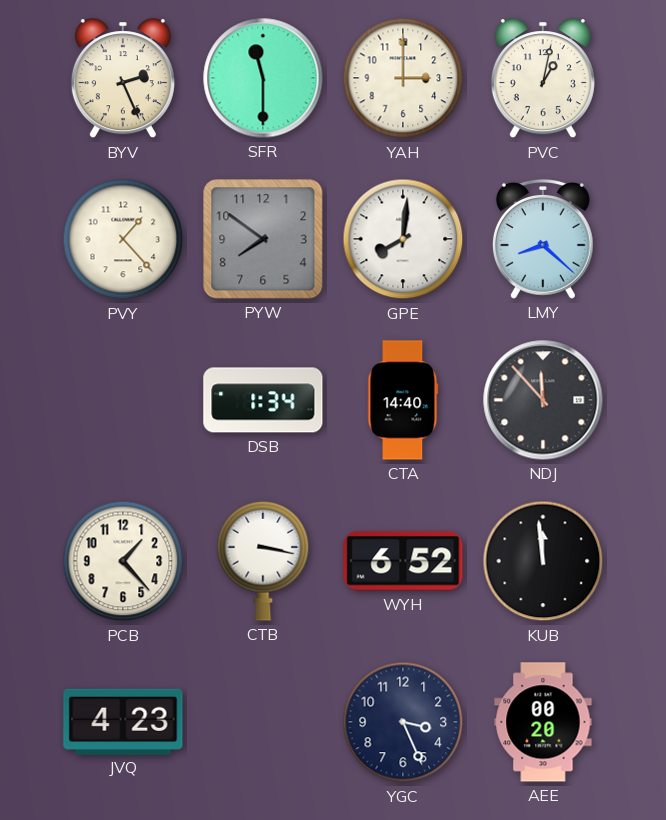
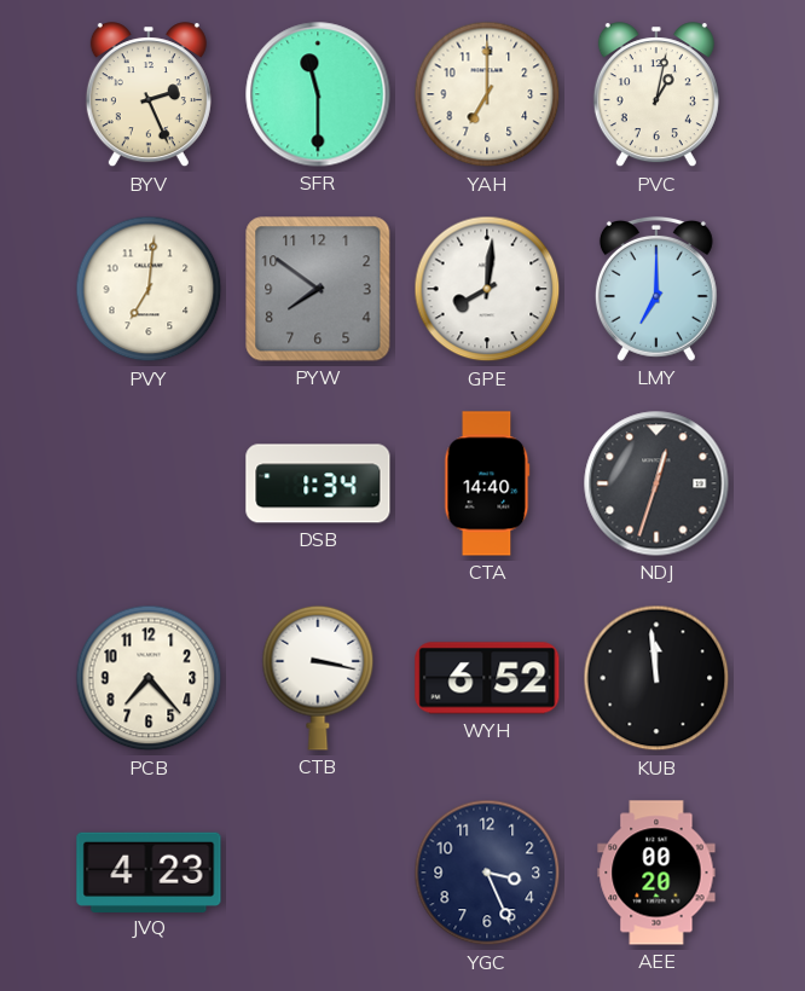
YAH: 3:00 -> 7:00
PVY: 1:23 -> 7:01
LMY: 8:22 -> 7:00
NDJ: 11:53 -> 12:33
PCB: 1:23 -> 7:23
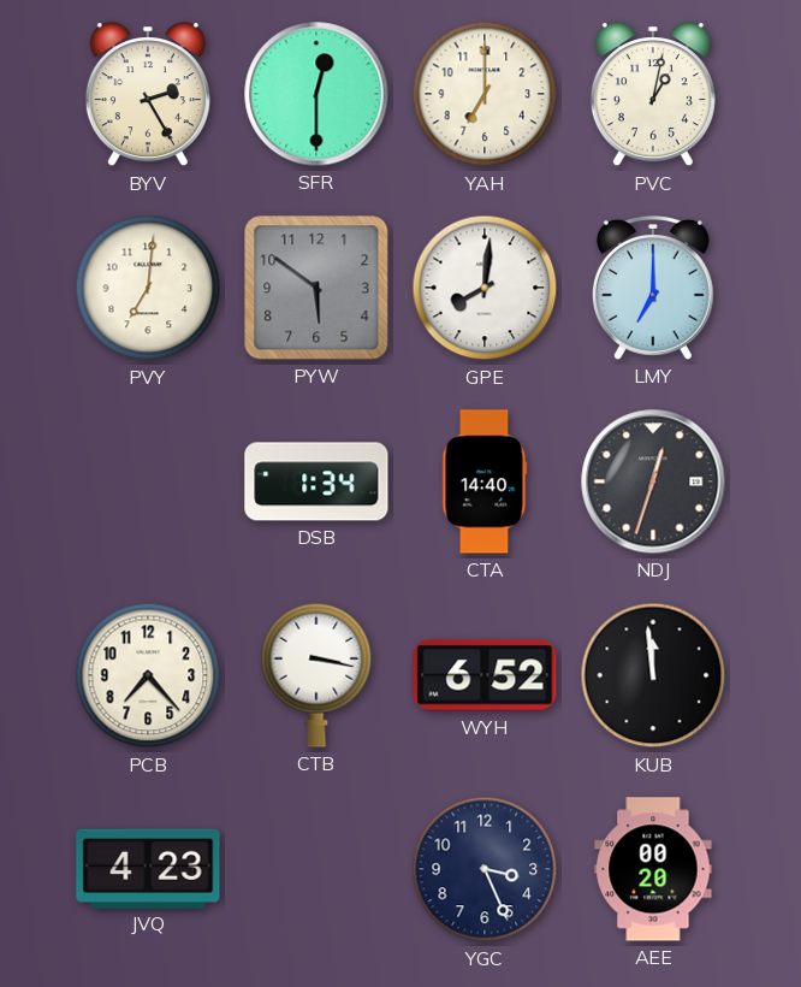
BYV: 2:26 -> 2:25
SFR: 11:30 -> 12:30
PYW: 7:51 -> 5:51
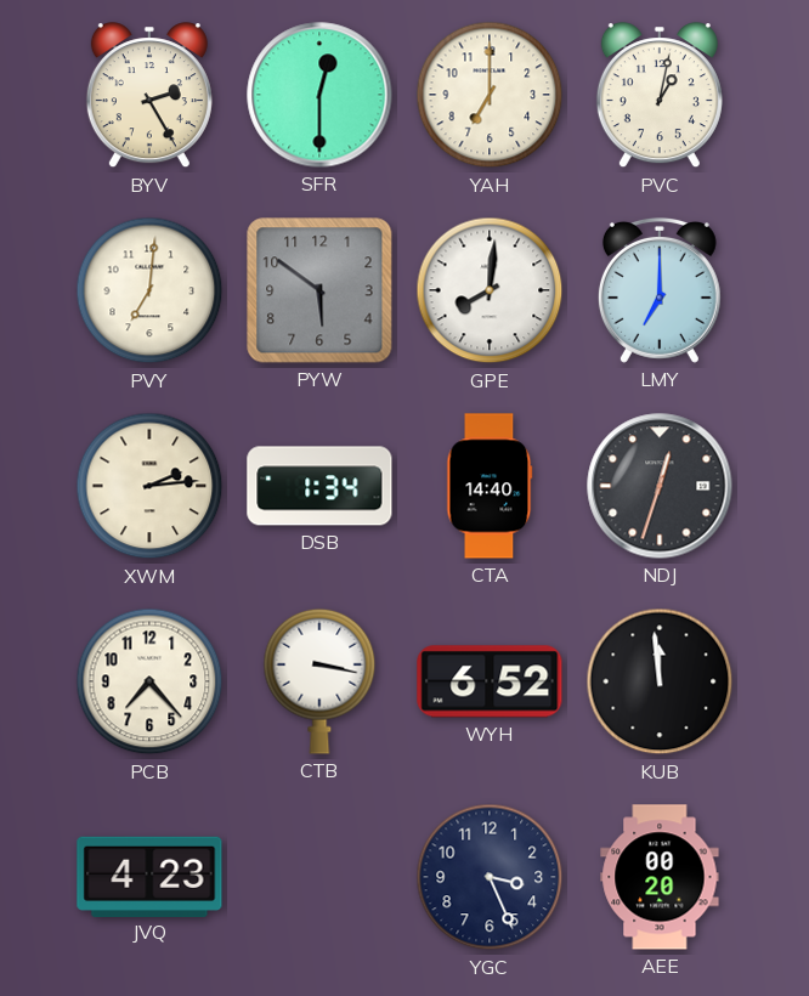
XWM: none -> 2:14
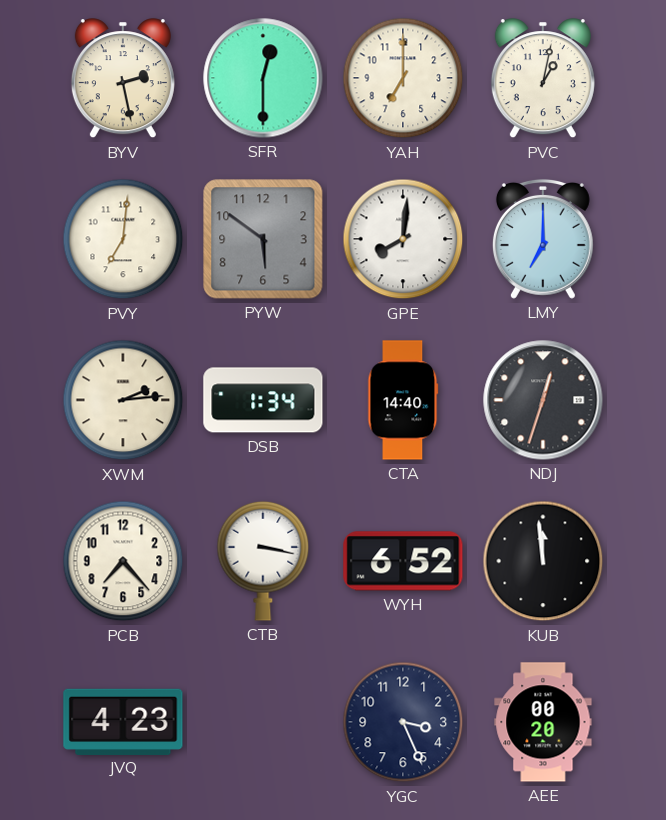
BYV: 2:25 -> 2:28
